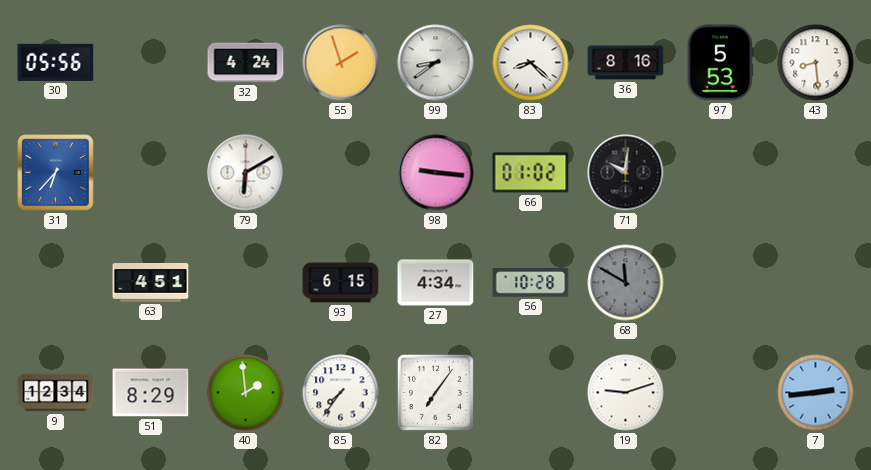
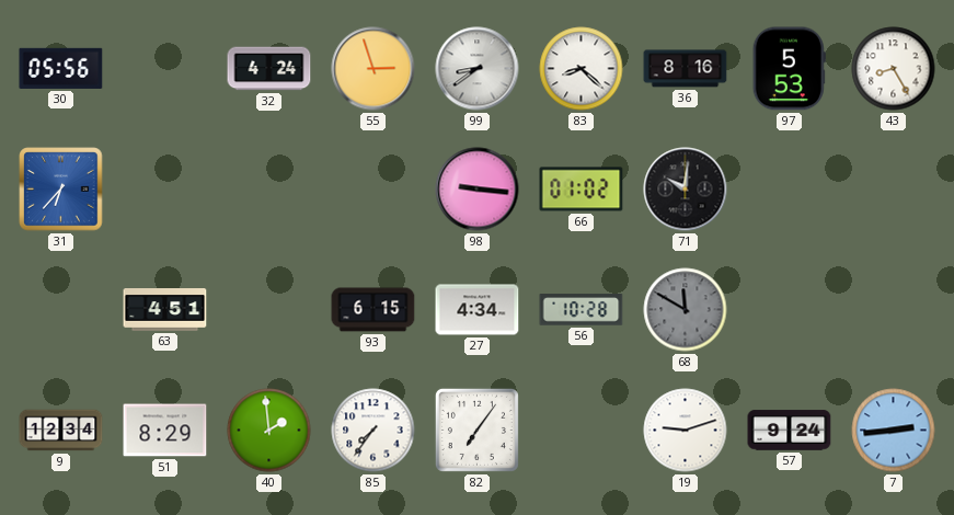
55: 1:57 -> 2:57
43: 8:29 -> 8:25
79: 6:10 -> none
57: none -> 9:24
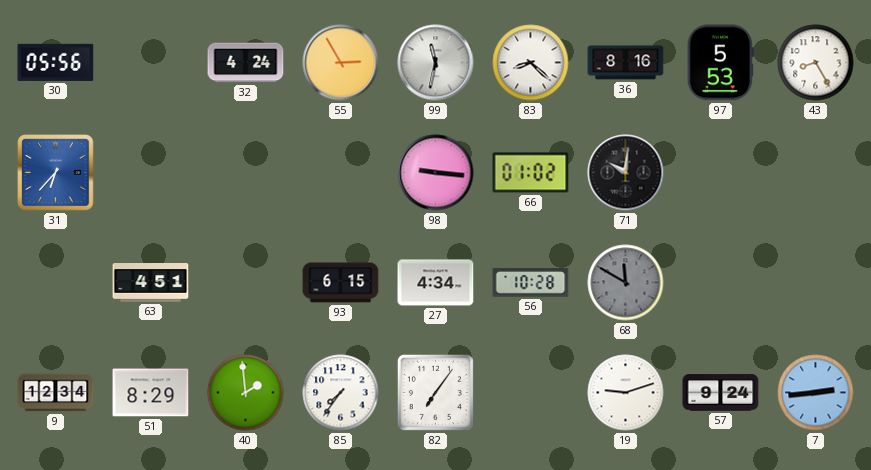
55: 2:57 -> 2:55
99: 8:39 -> 11:32
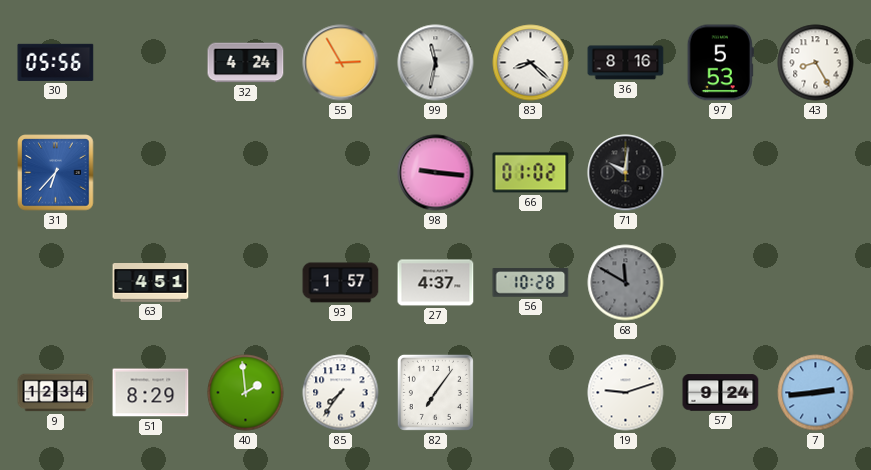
93: 6:15 -> 1:57
27: 4:34 -> 4:37
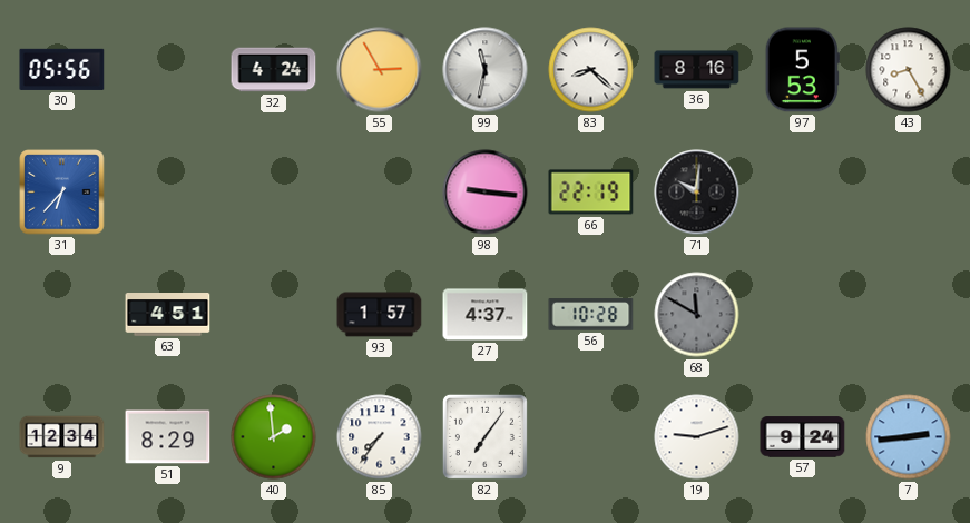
66: 01:02 -> 22:19
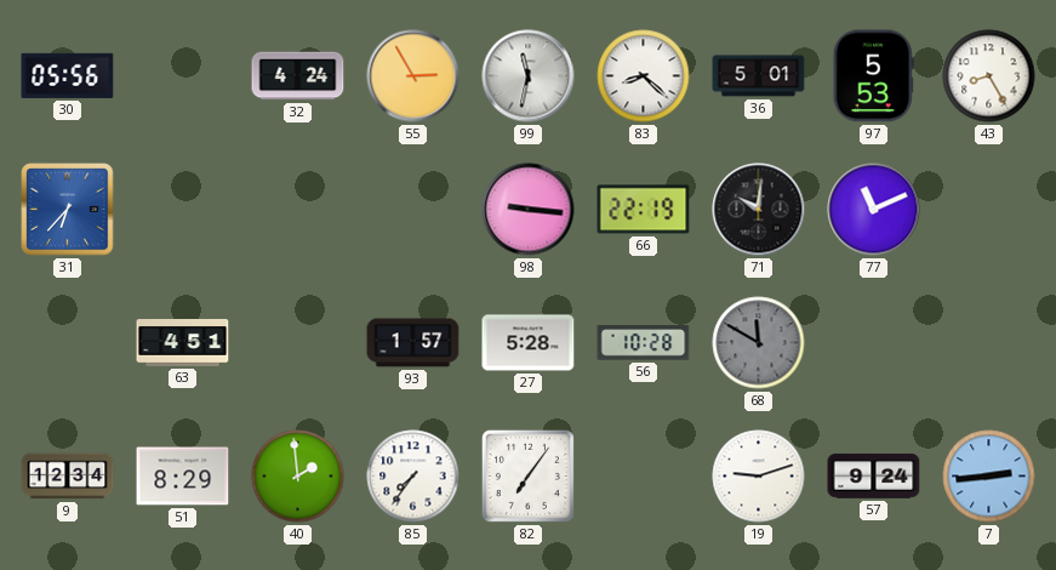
36: 8:16 -> 5:01
77: none -> 11:11
27: 4:37 -> 5:28
